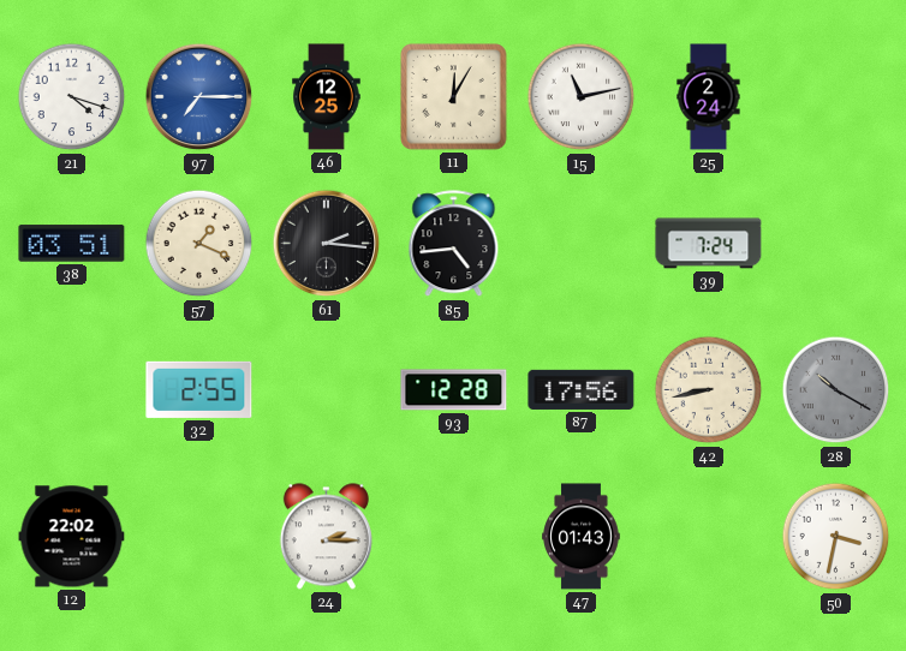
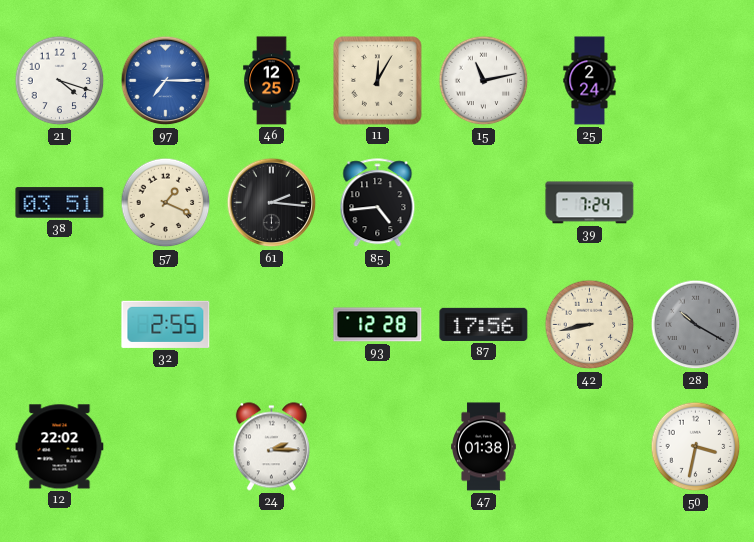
47: 01:43 -> 01:38
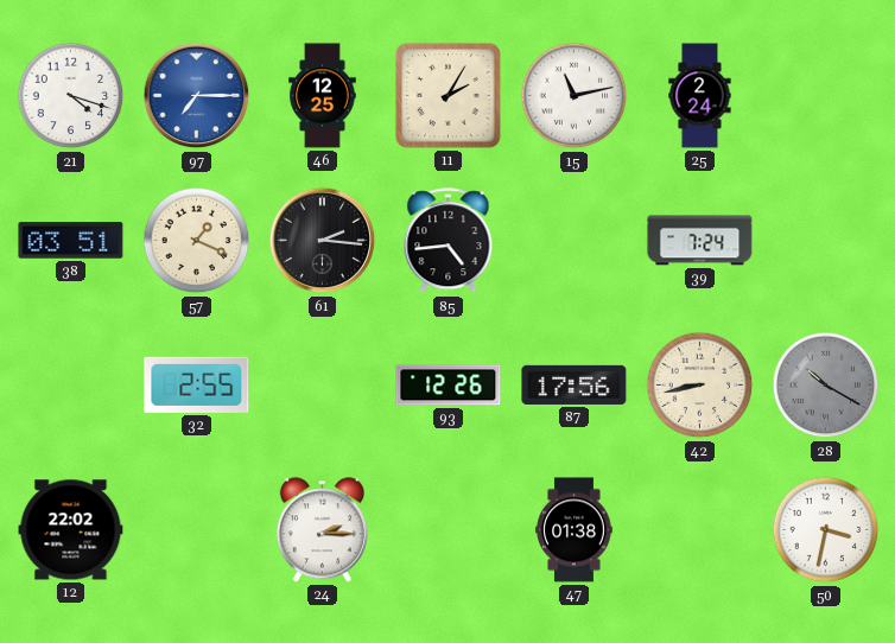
11: 12:05 -> 2:05
93: 12:28 -> 12:26
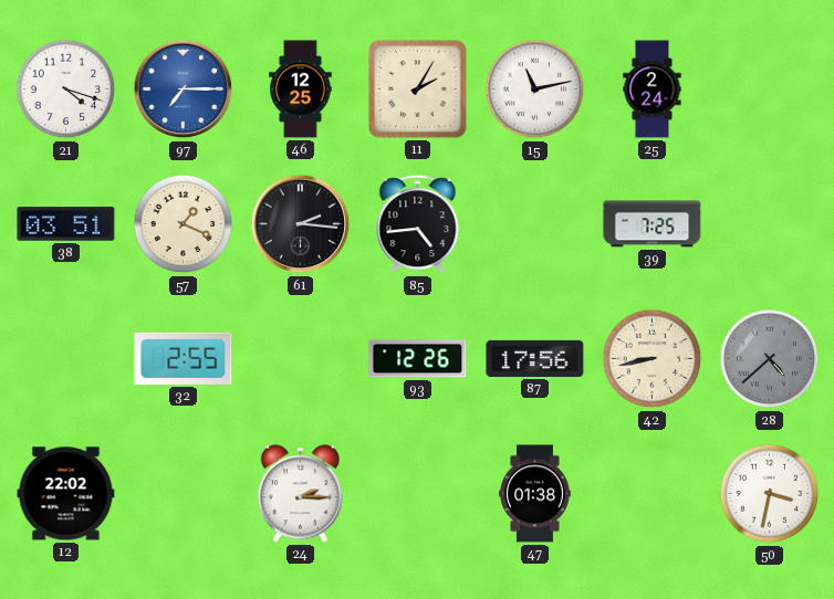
39: 7:24 -> 7:25
28: 10:20 -> 4:38
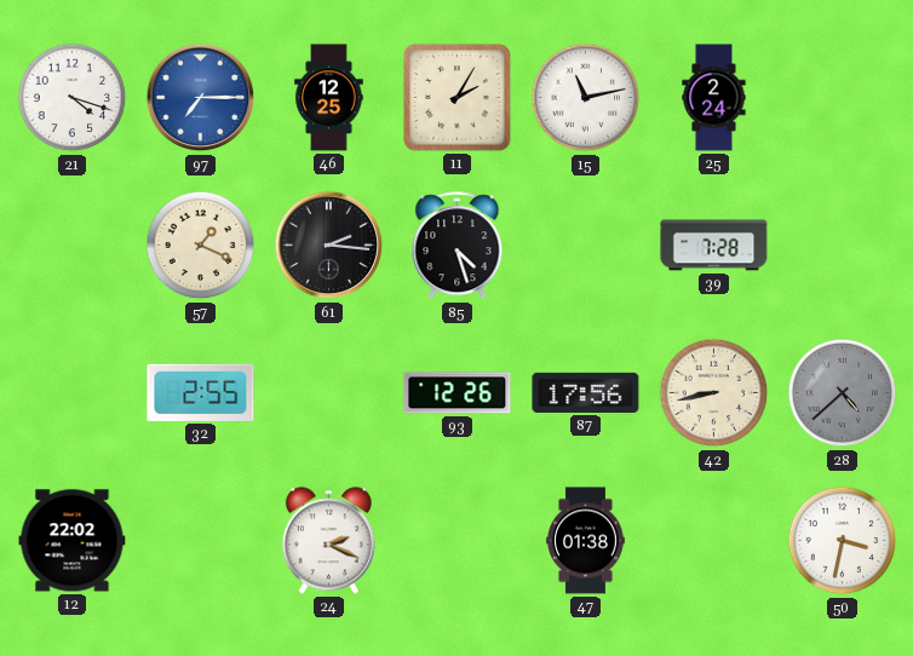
38: 03:51 -> none
85: 4:44 -> 4:27
39: 7:25 -> 7:28
24: 2:15 -> 2:19
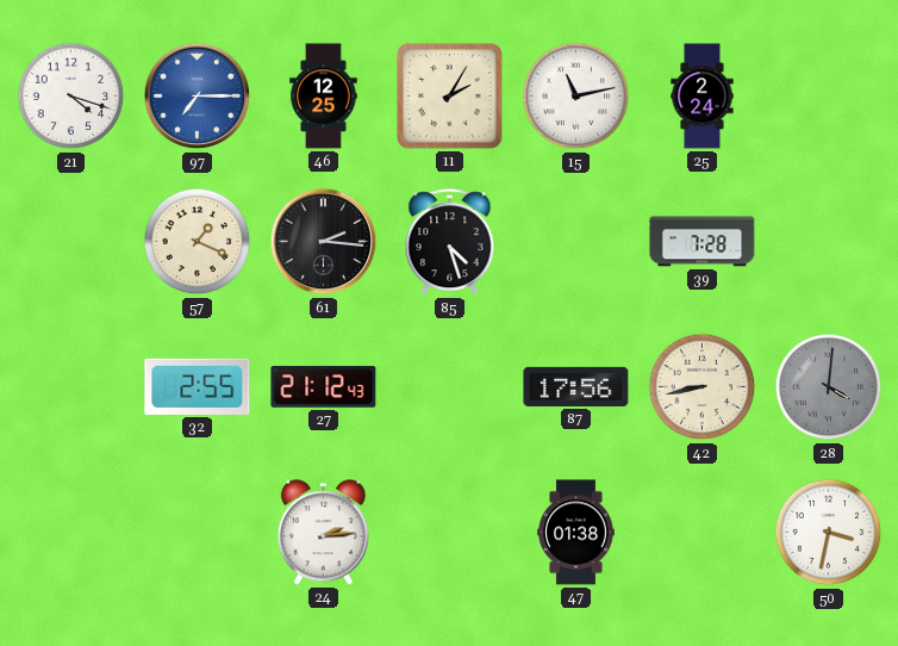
27: none -> 21:12
93: 12:26 -> none
28: 4:38 -> 4:01
12: 22:02 -> none
24: 2:19 -> 2:14
